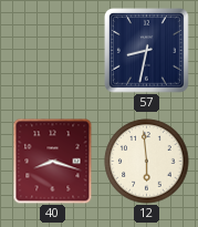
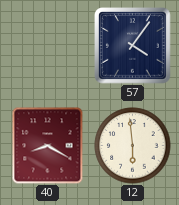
57: 8:32 -> 4:06
40: 8:18 -> 8:20
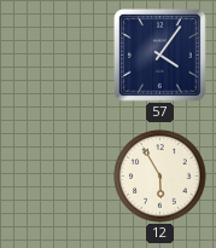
40: 8:20 -> none
12: 5:59 -> 5:55
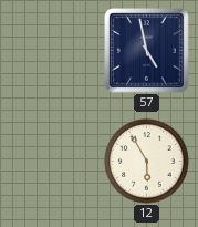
57: 4:06 -> 4:58
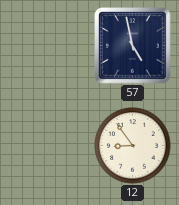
12: 5:55 -> 8:54
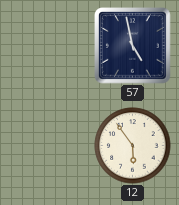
12: 8:54 -> 5:54
